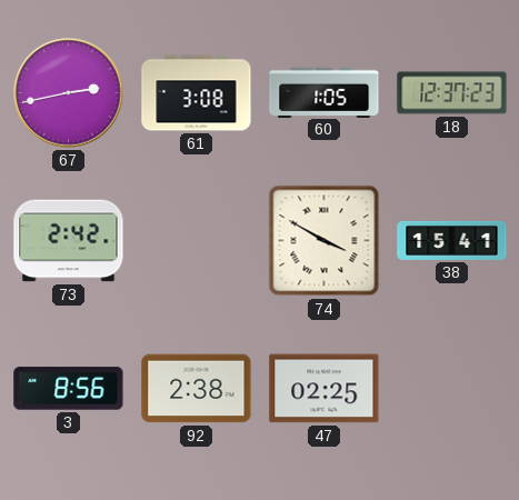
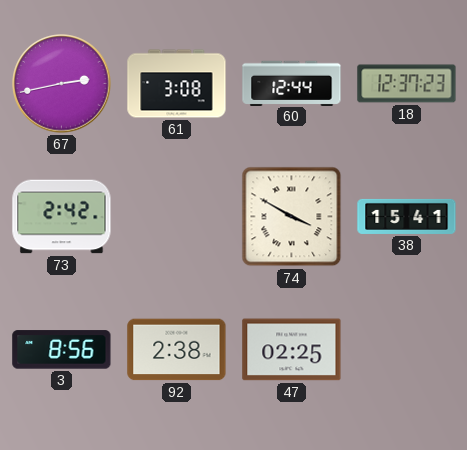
60: 1:05 -> 12:44
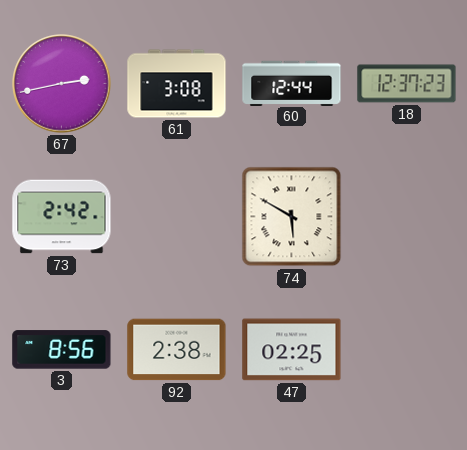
74: 3:50 -> 5:50
38: 15:41 -> none
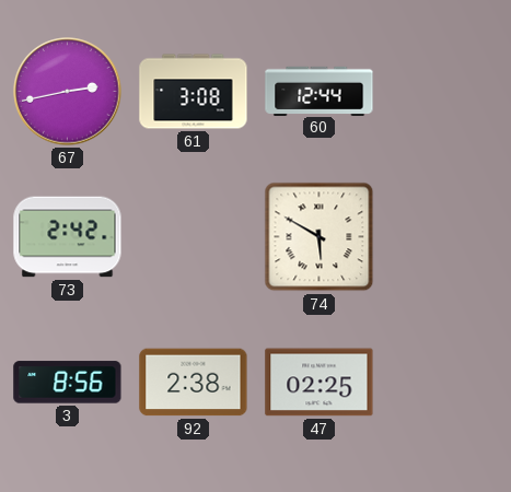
18: 12:37 -> none
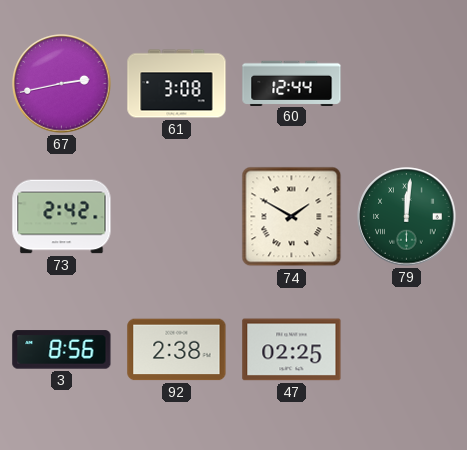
74: 5:50 -> 1:50
79: none -> 12:01
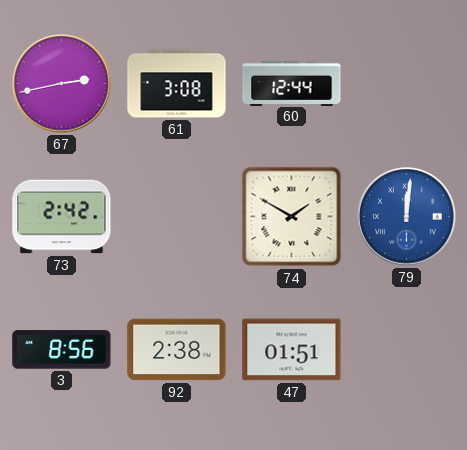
79 dial: green -> blue
47: 02:25 -> 01:51
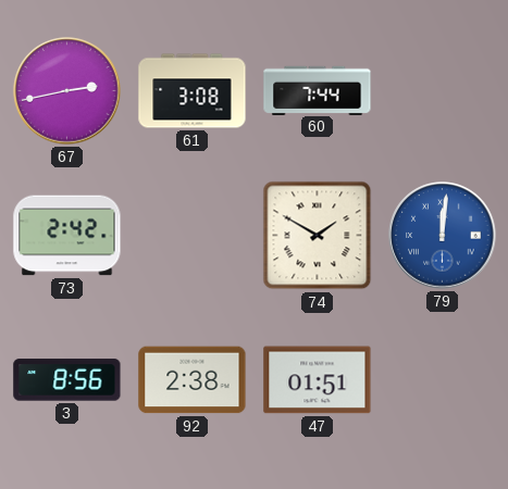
60: 12:44 -> 7:44
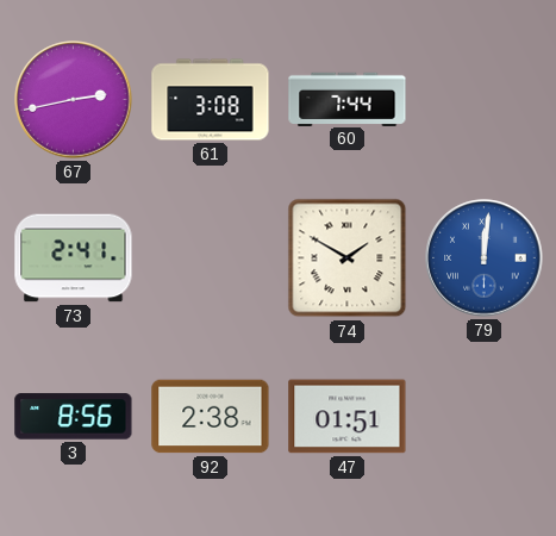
73: 2:42 -> 2:41
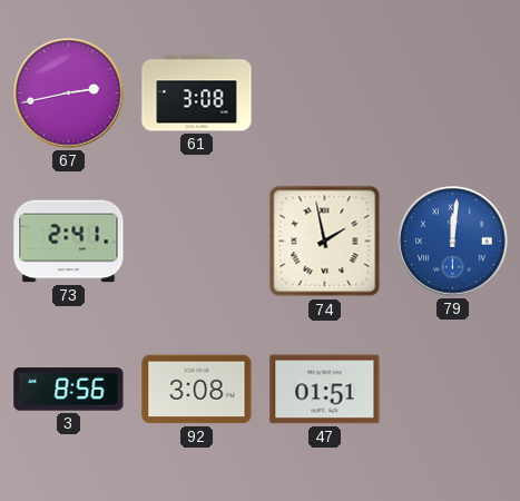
60: 7:44 -> none
74: 1:50 -> 1:58
92: 2:38 -> 3:08
